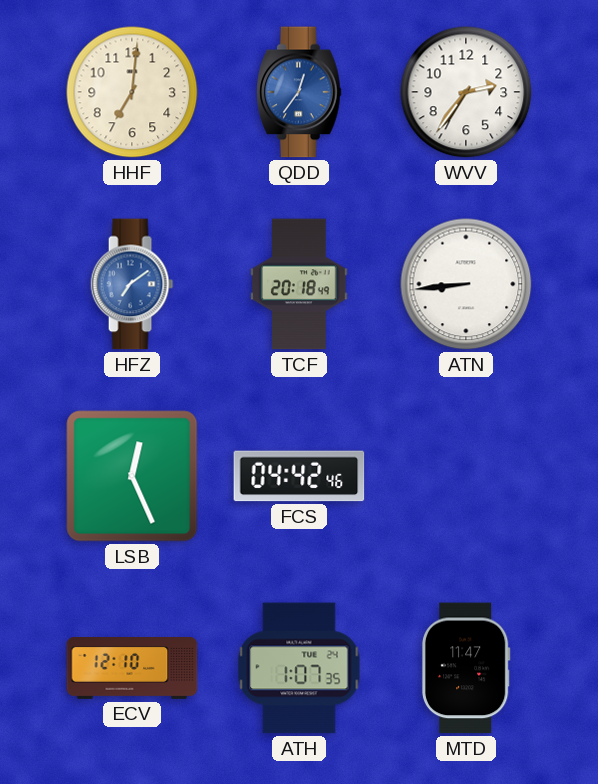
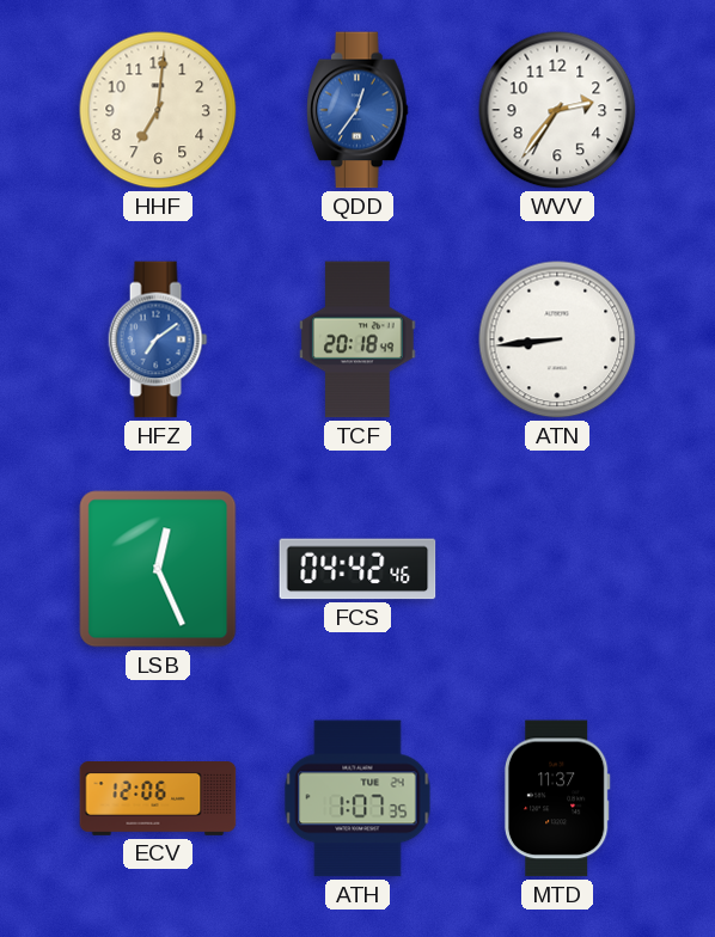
ECV: 12:10 -> 12:06
MTD: 11:47 -> 11:37
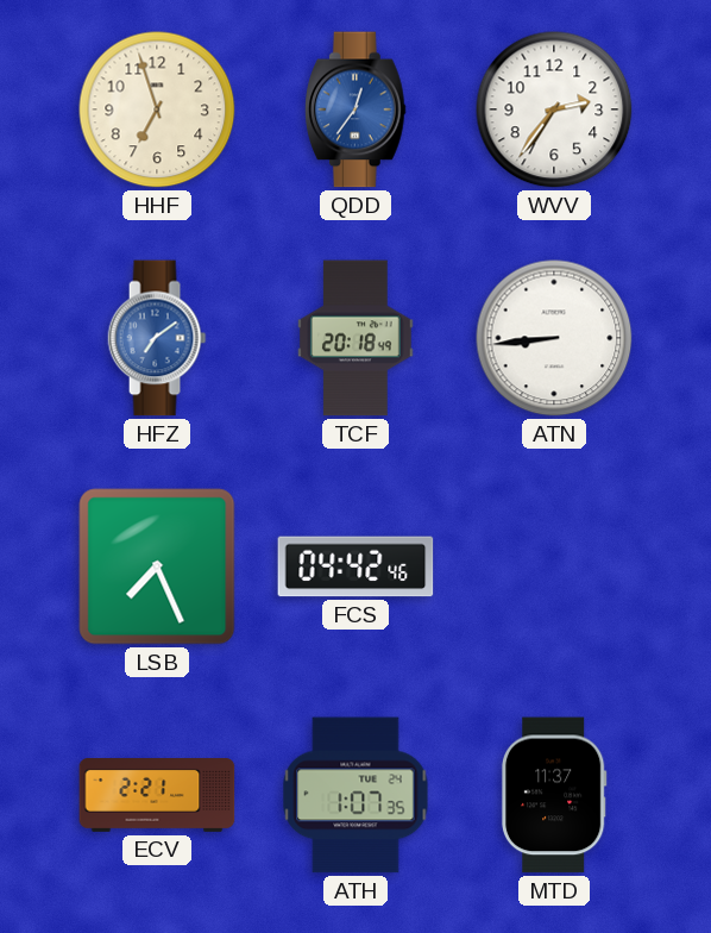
HHF: 7:01 -> 6:57
LSB: 12:26 -> 7:26
ECV: 12:06 -> 2:21
